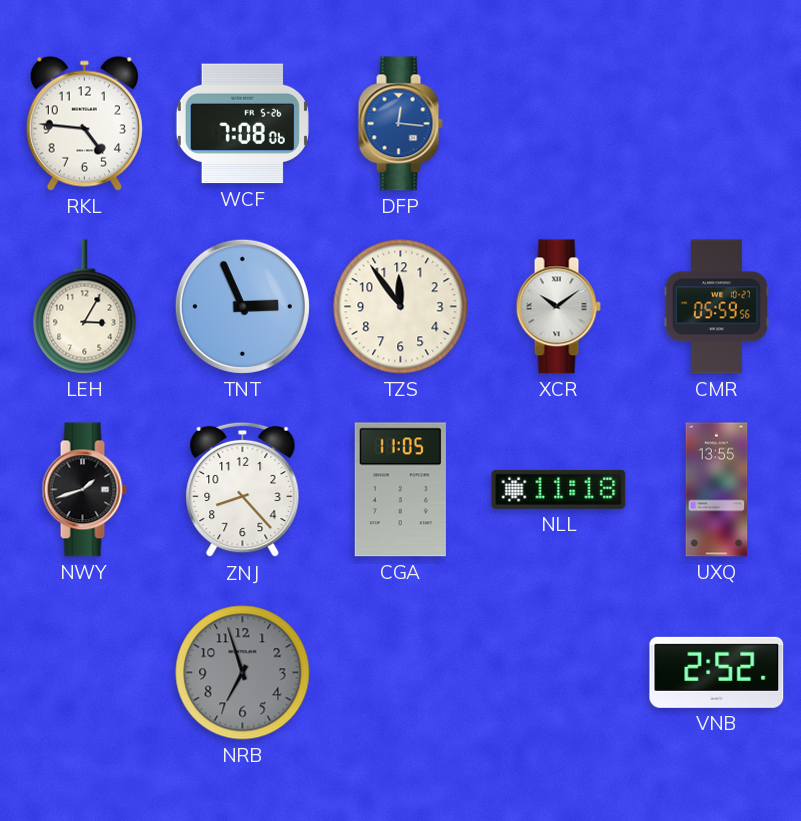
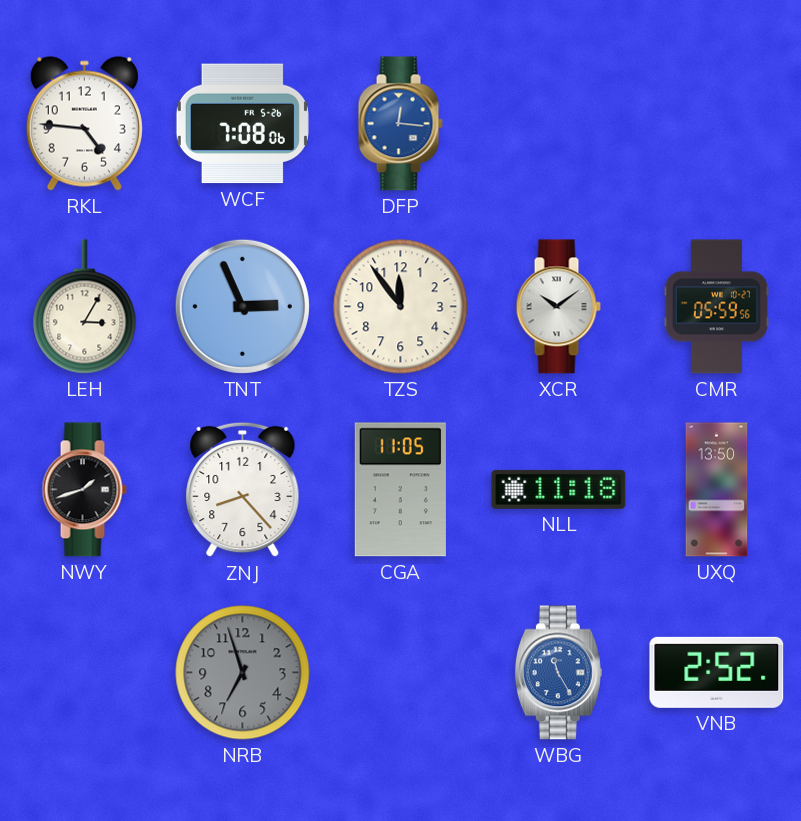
UXQ: 13:55 -> 13:50
WBG: none -> 11:25
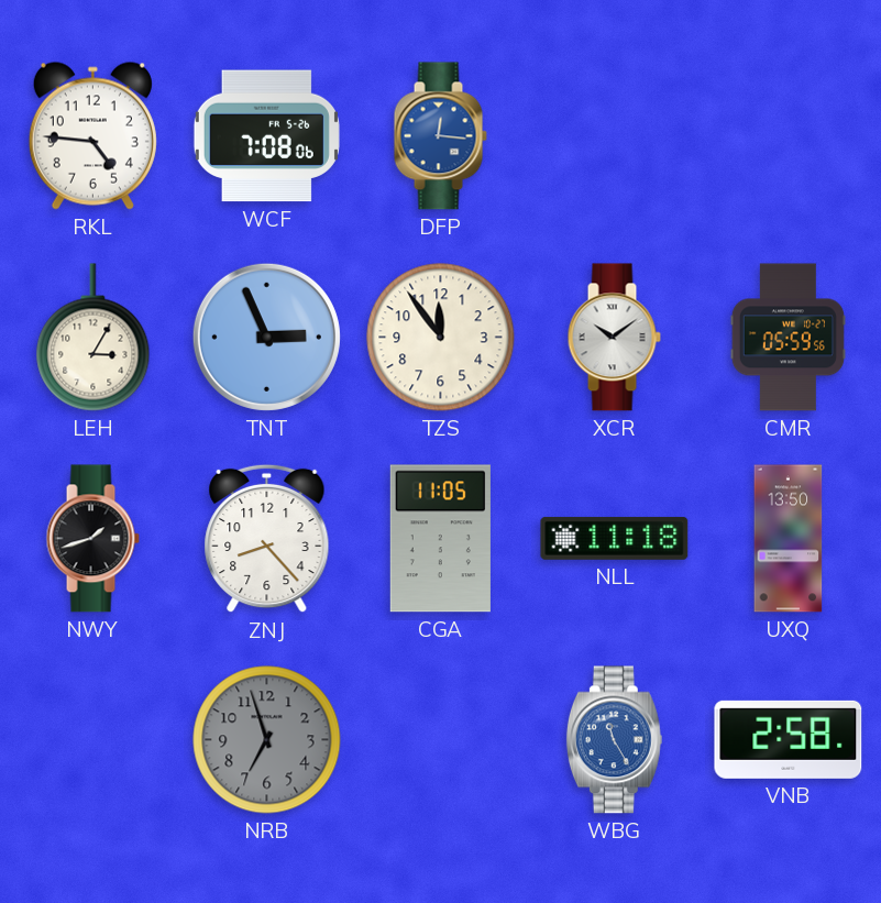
VNB: 2:52 -> 2:58
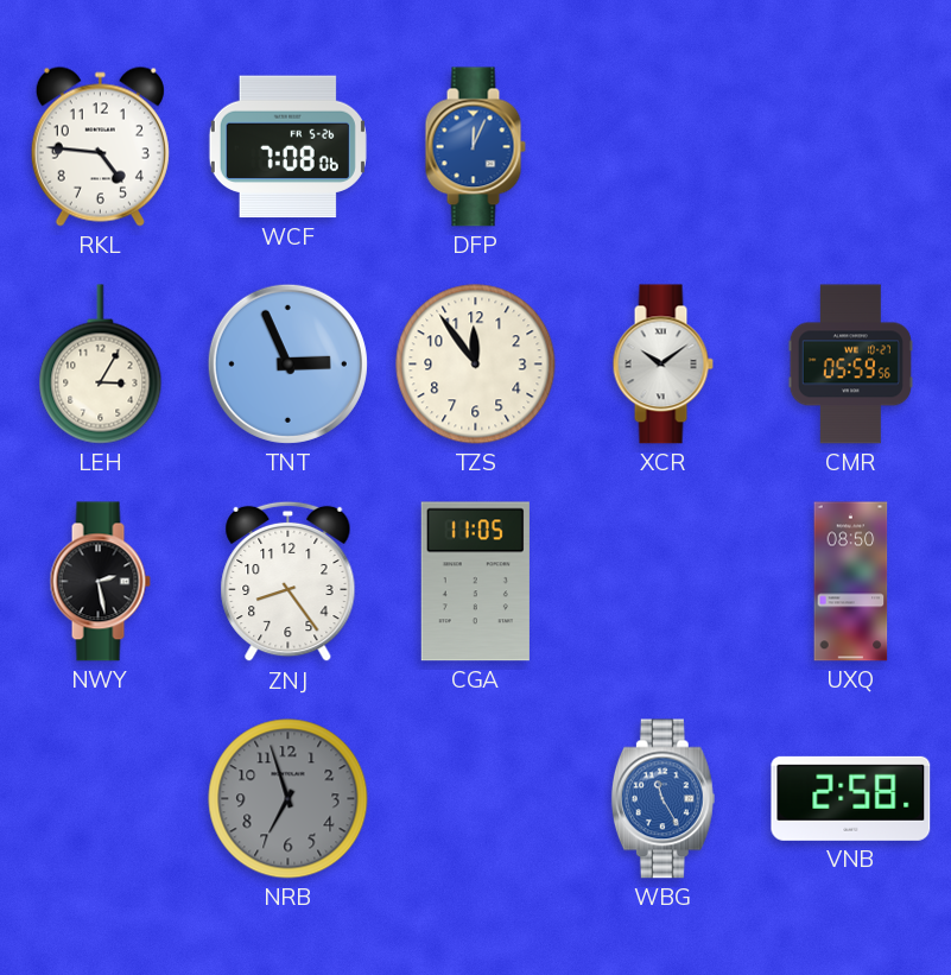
DFP: 12:16 -> 12:04
NWY: 1:42 -> 2:28
ZNJ: 8:23 -> 8:24
NLL: 11:18 -> none
UXQ: 13:50 -> 08:50
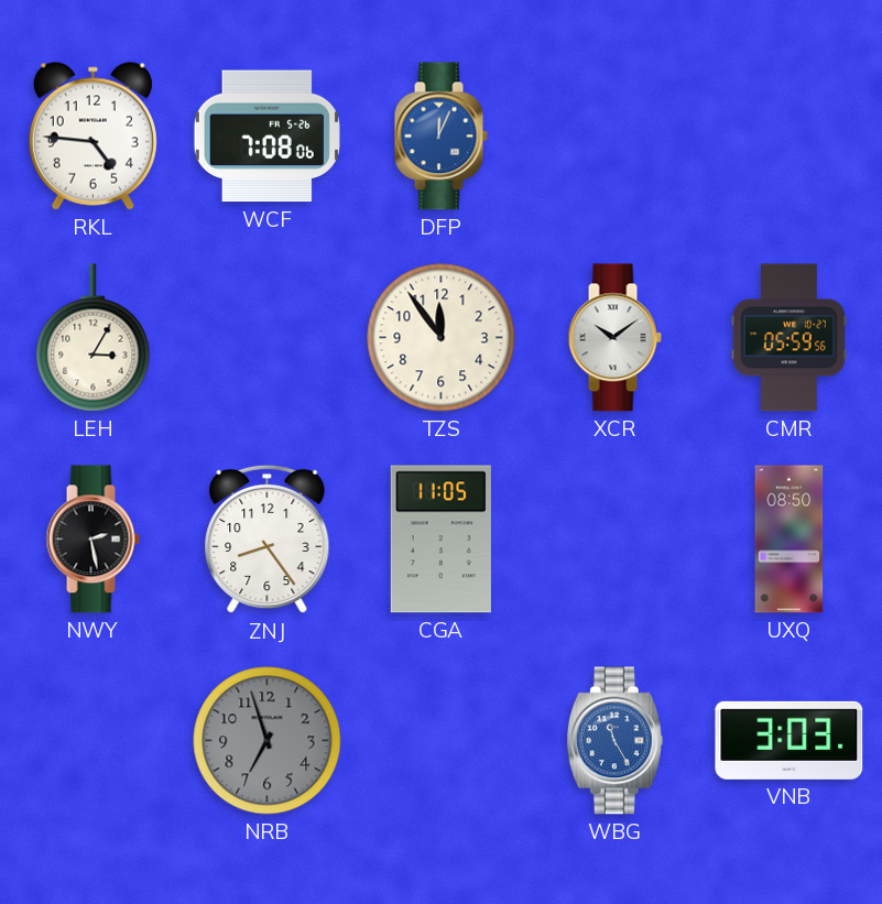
TNT: 2:56 -> none
VNB: 2:58 -> 3:03
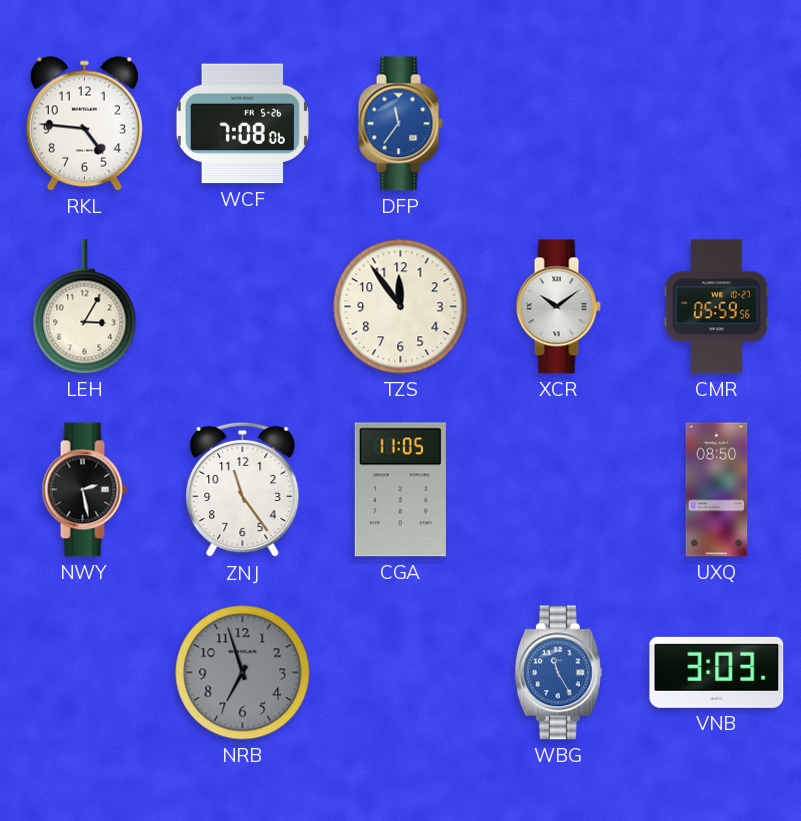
DFP: 12:04 -> 11:36
ZNJ: 8:24 -> 11:24
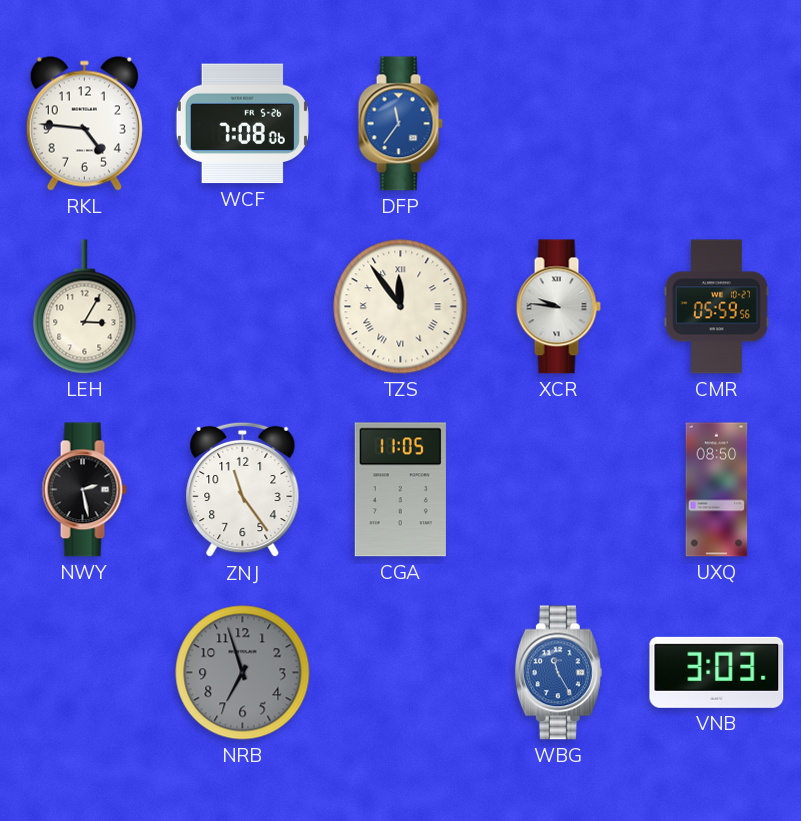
TZS numerals: Arabic -> Roman
XCR: 10:09 -> 9:46
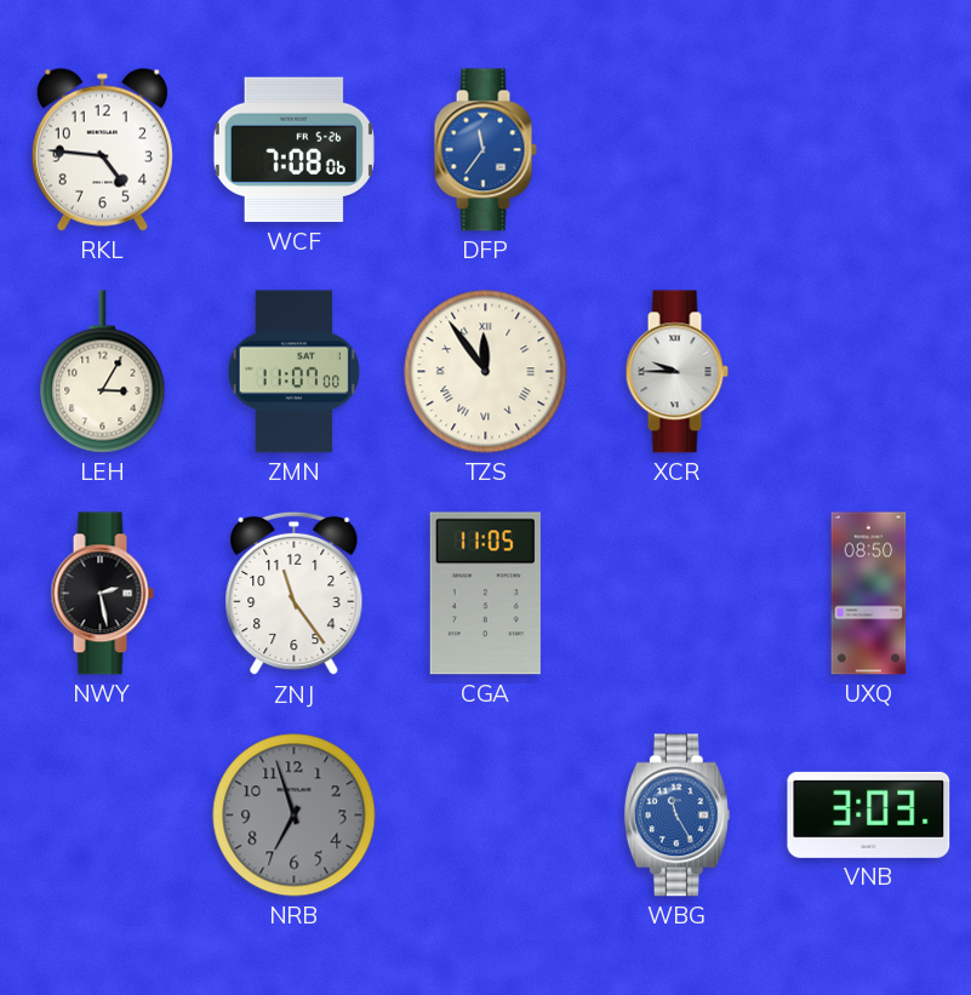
ZMN: none -> 11:07
XCR: 9:46 -> 9:45
CMR: 05:59 -> none
